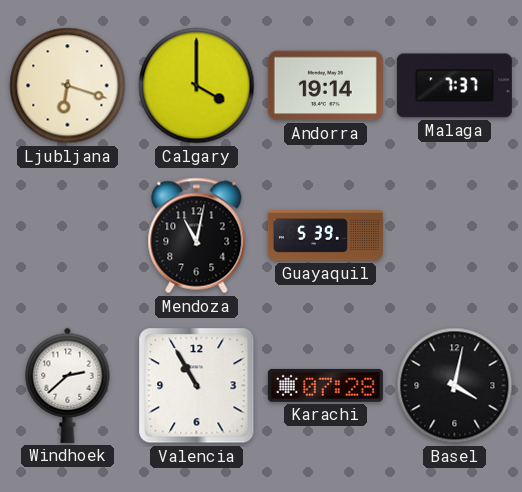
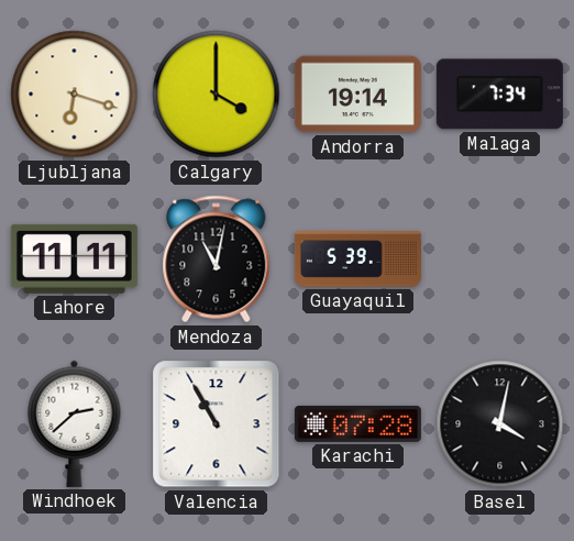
Malaga: 7:37 -> 7:34
Lahore: none -> 11:11
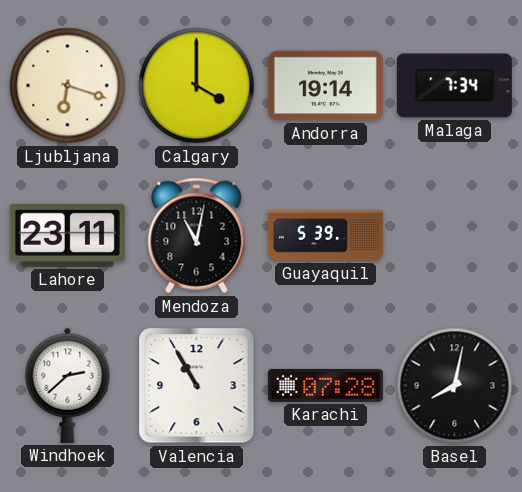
Lahore: 11:11 -> 23:11
Basel: 4:02 -> 8:02
